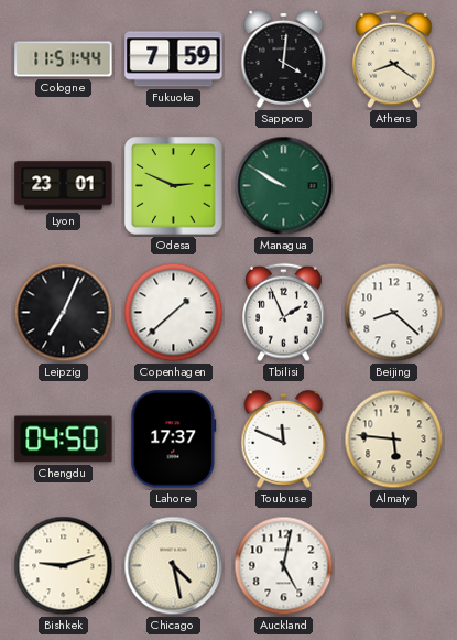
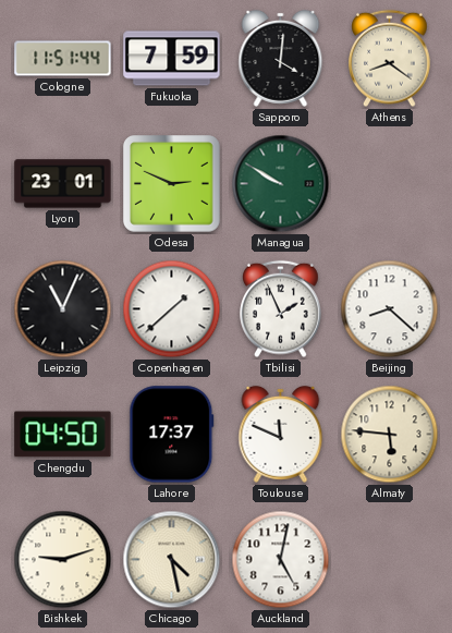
Leipzig: 7:04 -> 11:04
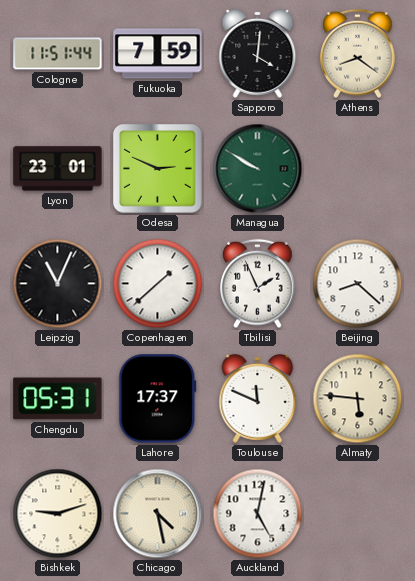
Chengdu: 04:50 -> 05:31
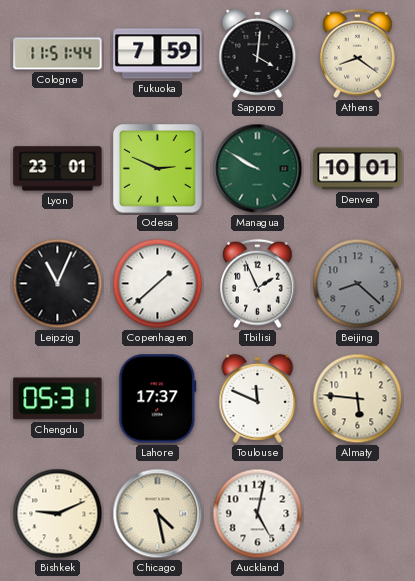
Denver: none -> 10:01
Beijing dial: white -> grey
Bishkek: 9:12 -> 9:11
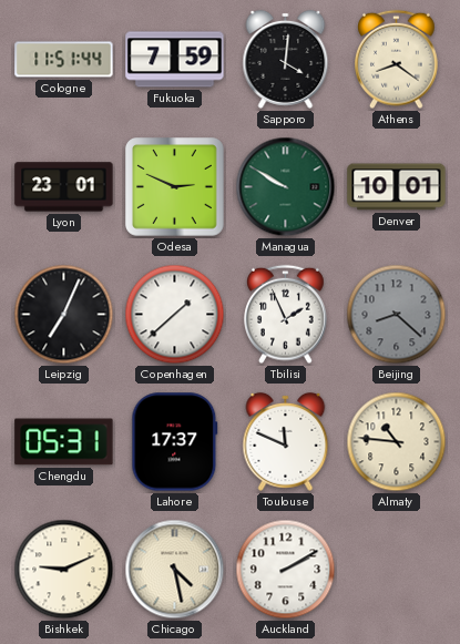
Leipzig: 11:04 -> 7:04
Almaty: 5:46 -> 10:46
Auckland: 5:02 -> 2:10
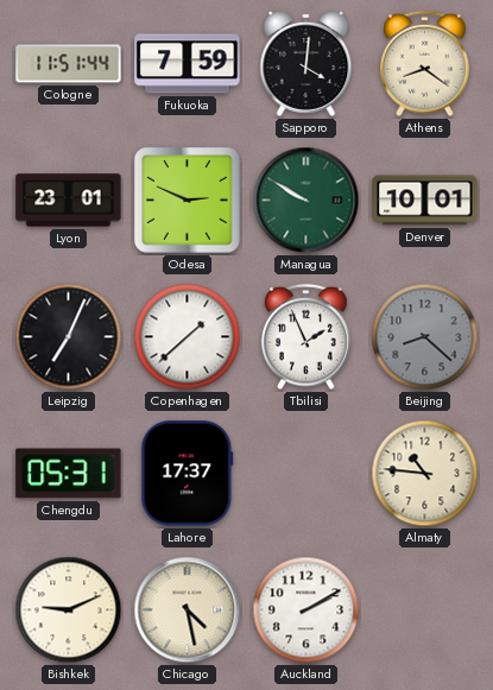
Toulouse: 11:49 -> none
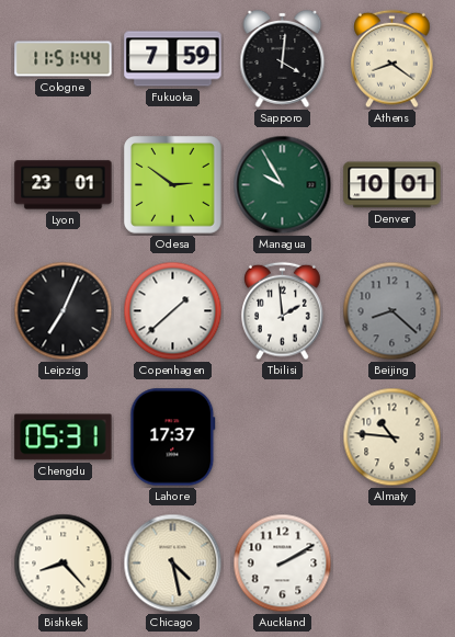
Odesa: 2:49 -> 2:51
Managua: 9:50 -> 9:55
Tbilisi: 1:56 -> 1:59
Bishkek: 9:11 -> 8:23
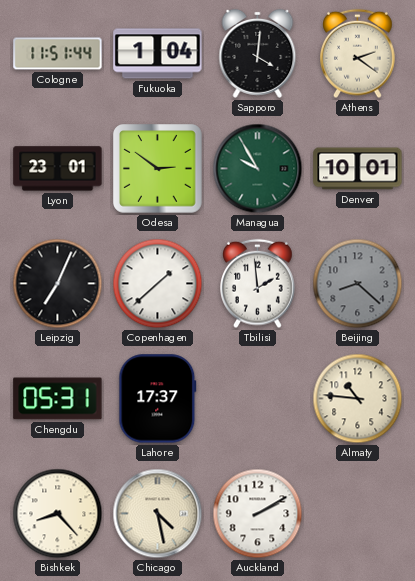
Fukuoka: 7:59 -> 1:04
Athens: 8:21 -> 2:21
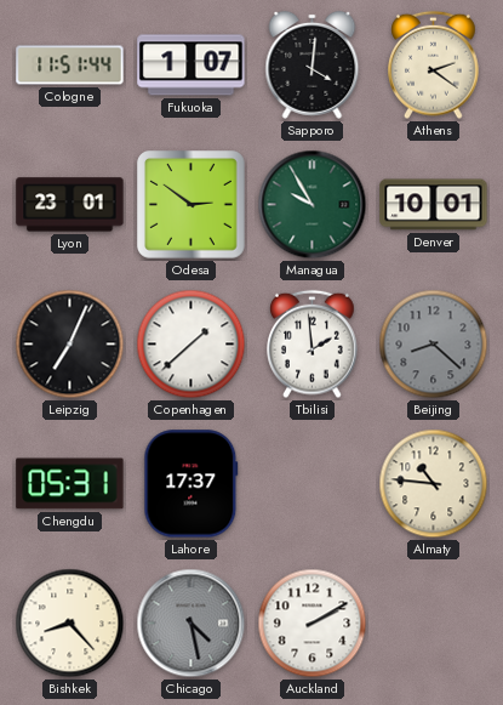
Fukuoka: 1:04 -> 1:07
Chicago dial: cream -> grey
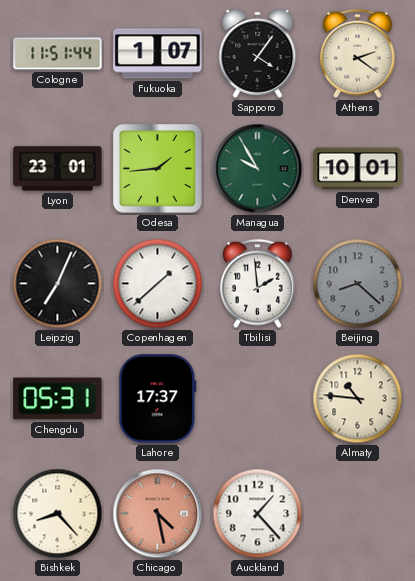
Sapporo: 4:01 -> 4:06
Odesa: 2:51 -> 1:44
Chicago dial: grey -> salmon
Auckland: 2:10 -> 1:23
